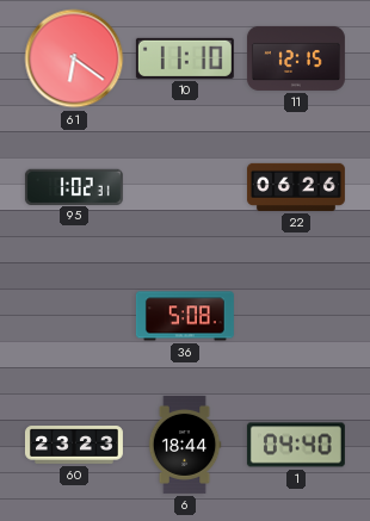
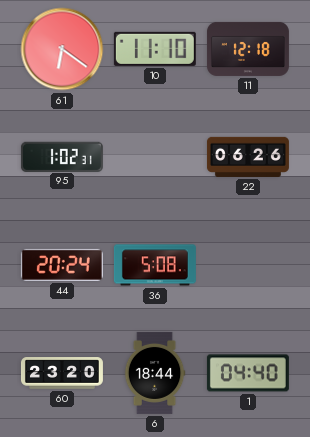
11: 12:15 -> 12:18
44: none -> 20:24
60: 23:23 -> 23:20
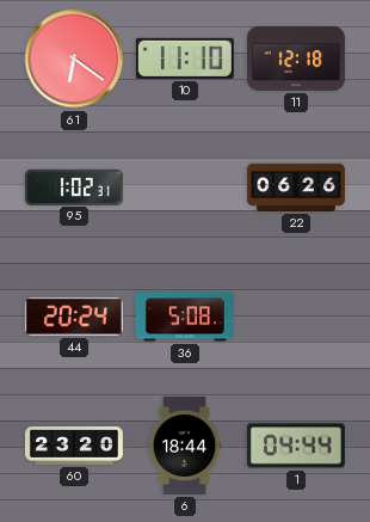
1: 04:40 -> 04:44
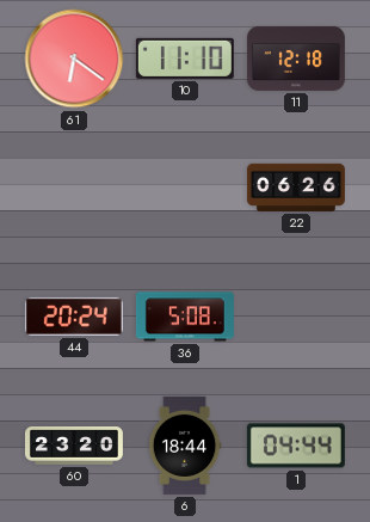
95: 1:02 -> none
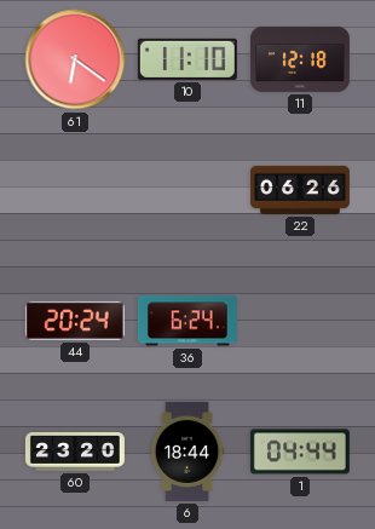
36: 5:08 -> 6:24
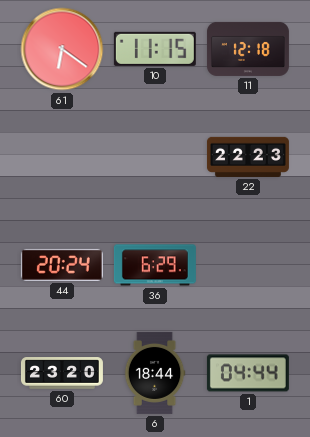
10: 11:10 -> 11:15
22: 06:26 -> 22:23
36: 6:24 -> 6:29
